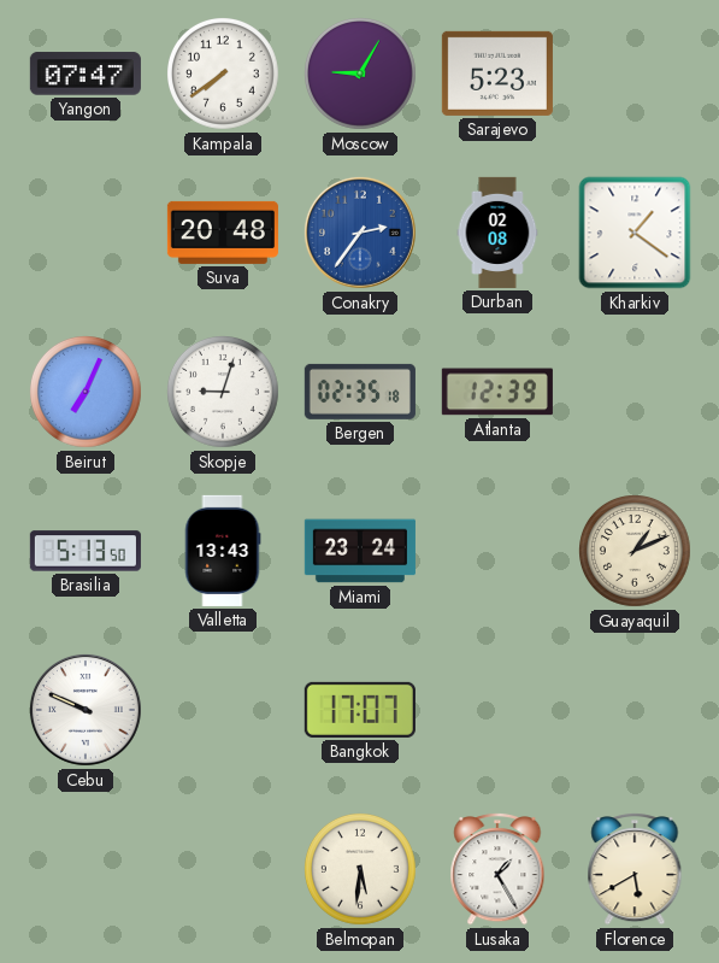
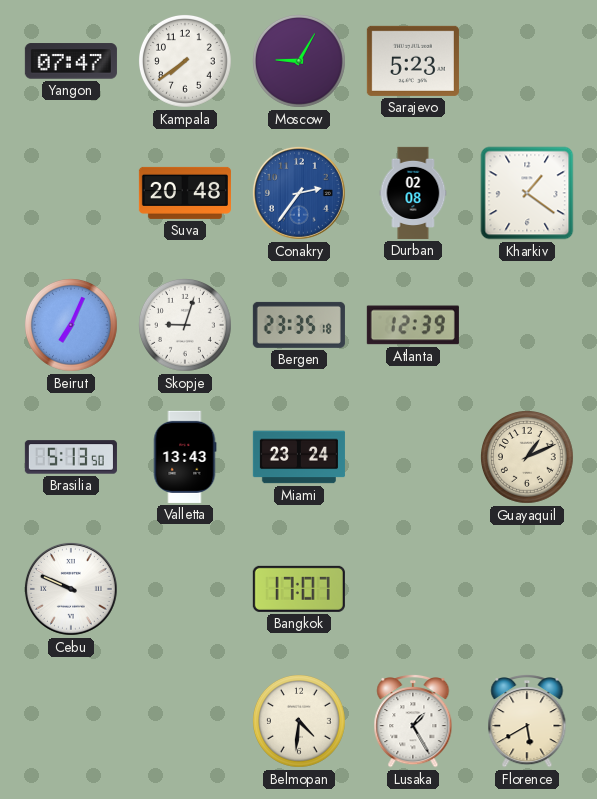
Bergen: 02:35 -> 23:35
Belmopan: 5:31 -> 4:31
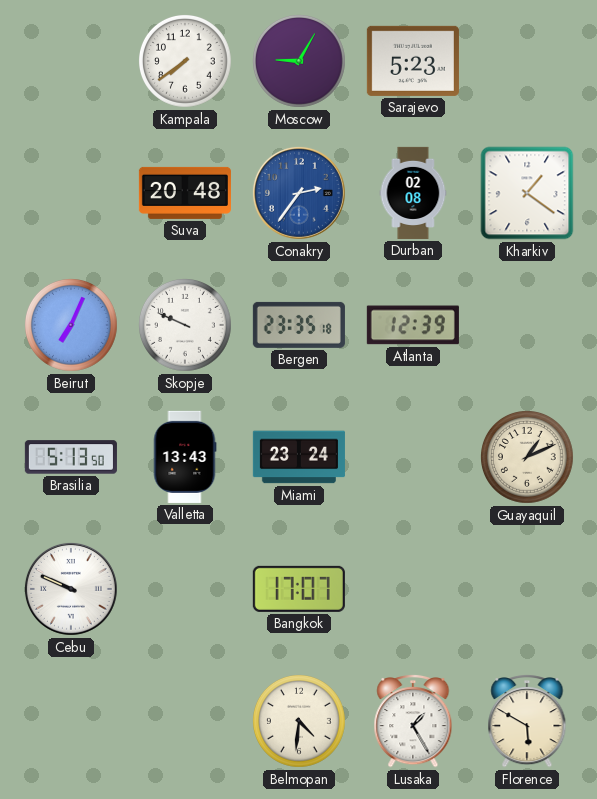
Yangon: 07:47 -> none
Skopje: 9:03 -> 9:49
Florence: 5:40 -> 5:50
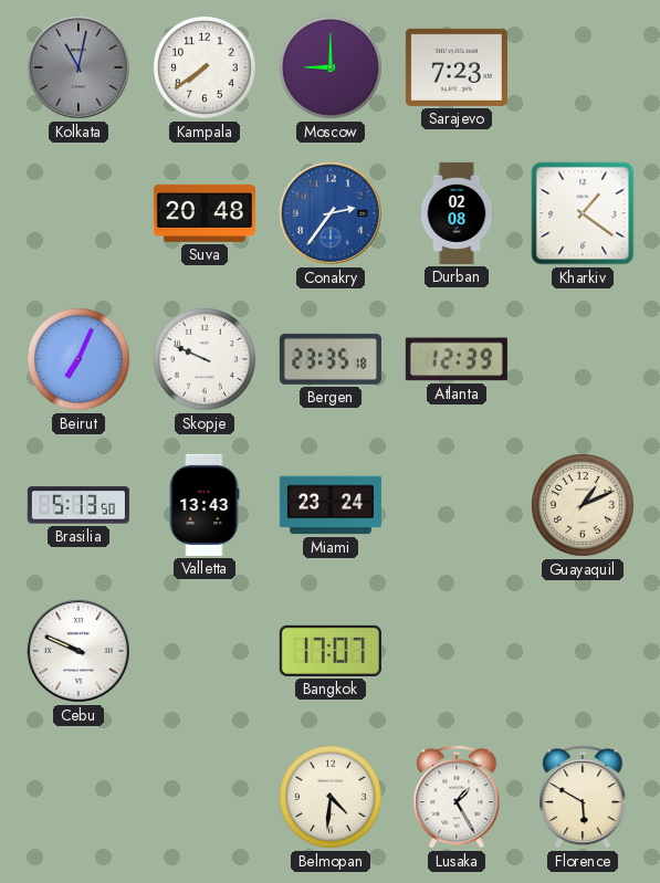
Kolkata: none -> 11:02
Moscow: 9:05 -> 9:00
Sarajevo: 5:23 -> 7:23
